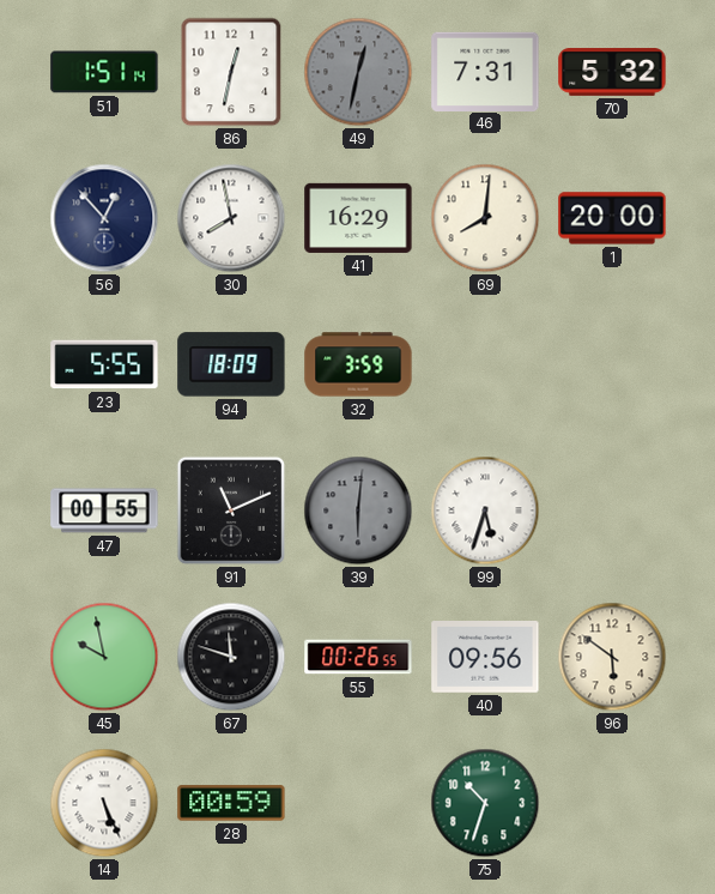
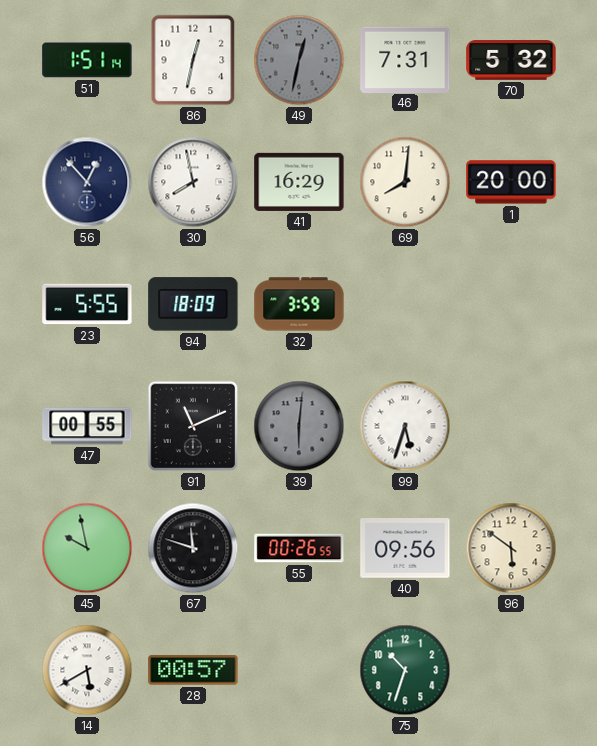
14: 5:26 -> 5:40
28: 00:59 -> 00:57
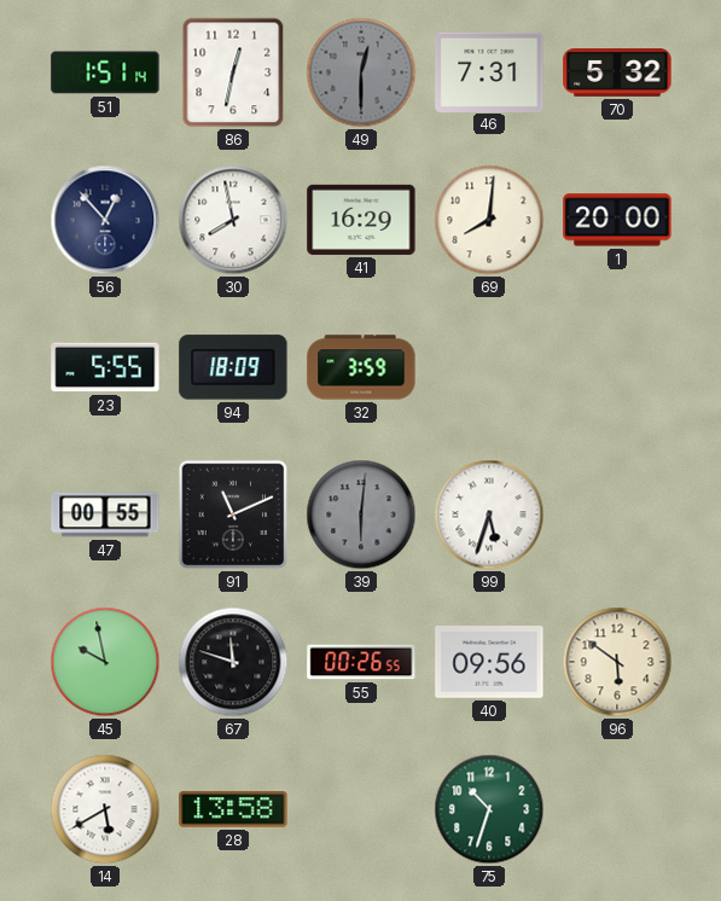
49: 12:32 -> 12:30
28: 00:57 -> 13:58
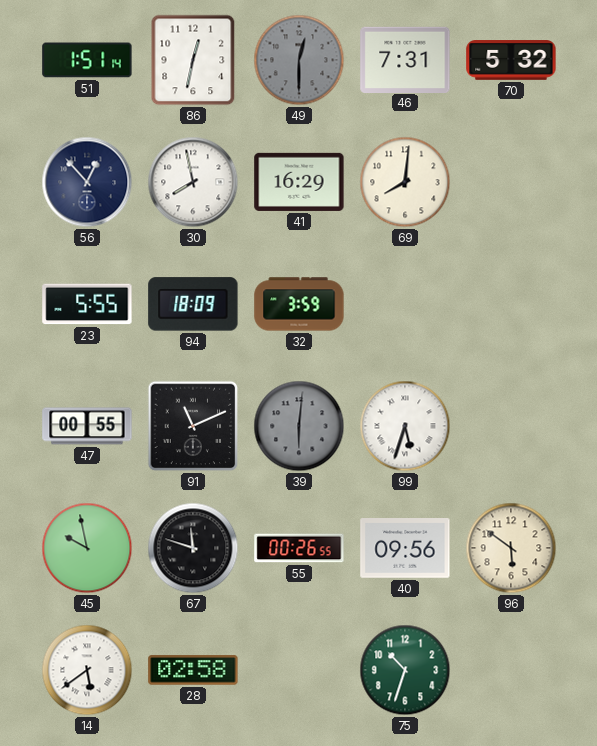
1: 20:00 -> none
14: 5:40 -> 5:39
28: 13:58 -> 02:58
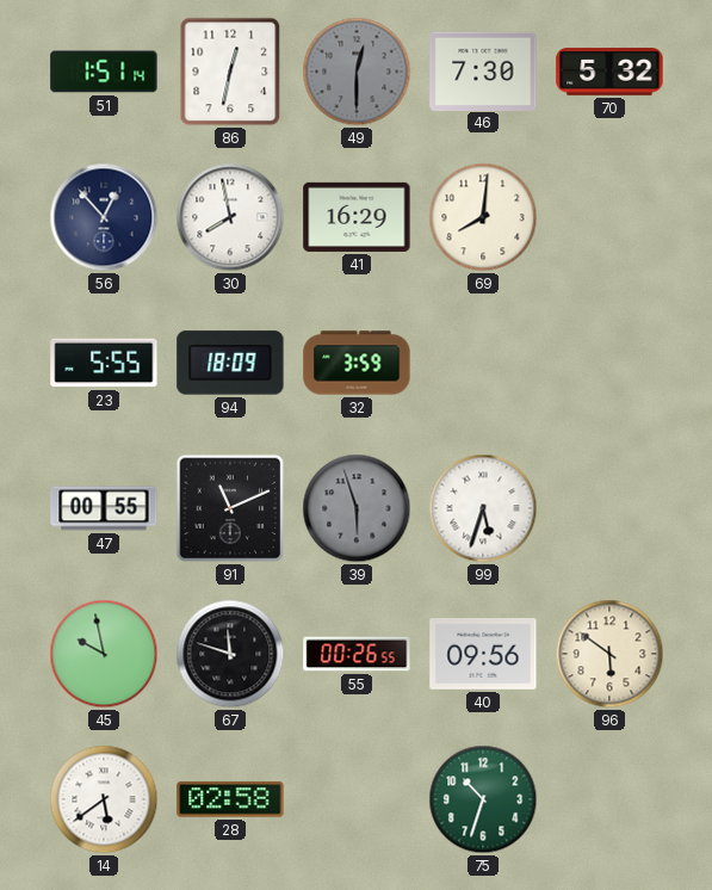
46: 7:31 -> 7:30
39: 6:01 -> 5:57
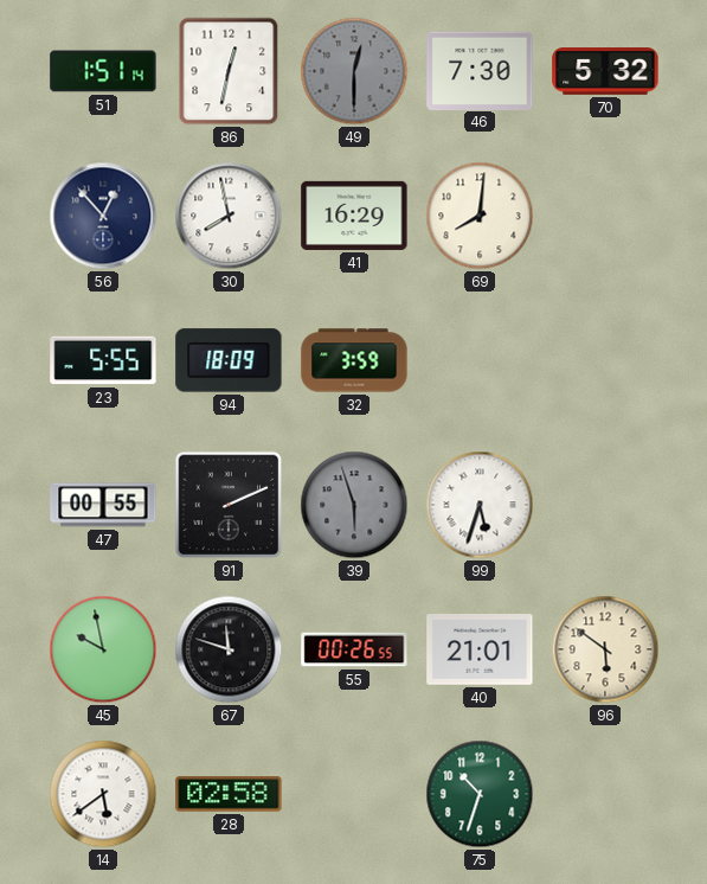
91: 11:11 -> 2:11
40: 09:56 -> 21:01
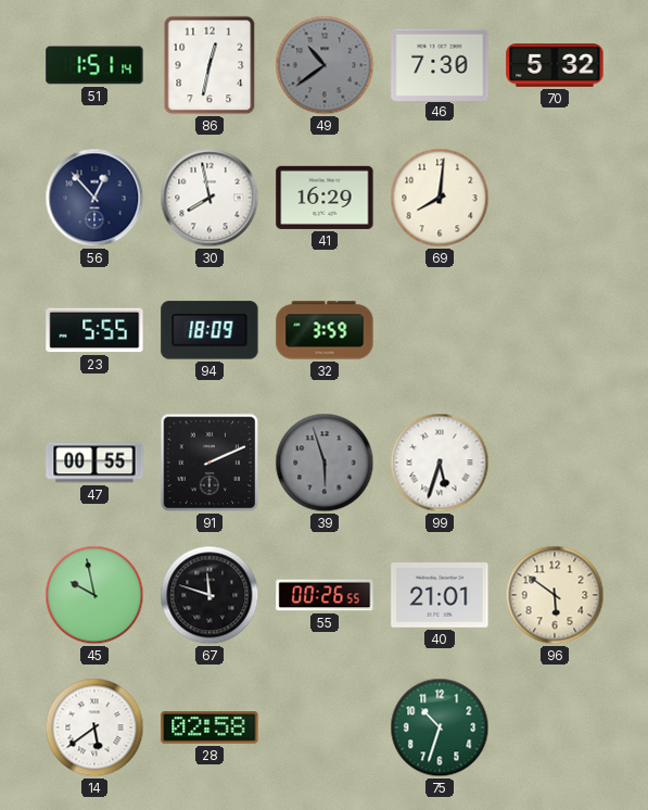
49: 12:30 -> 10:39
